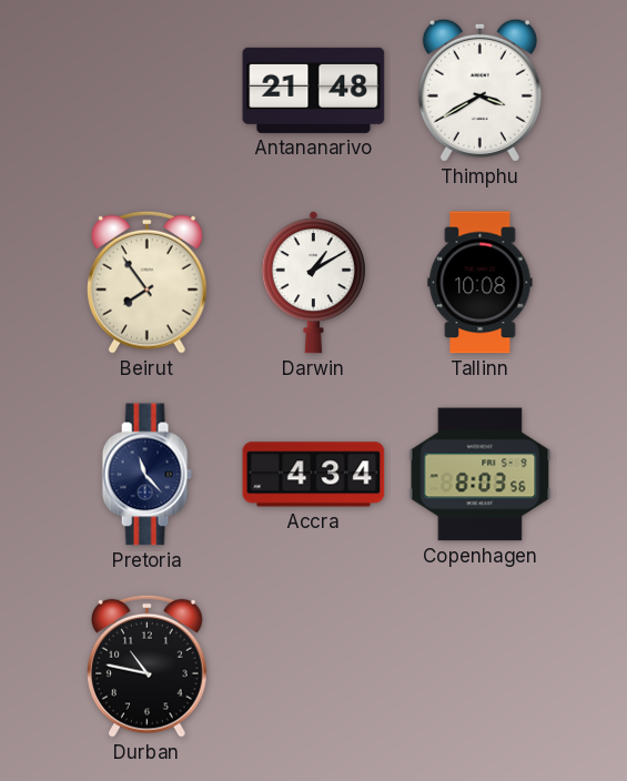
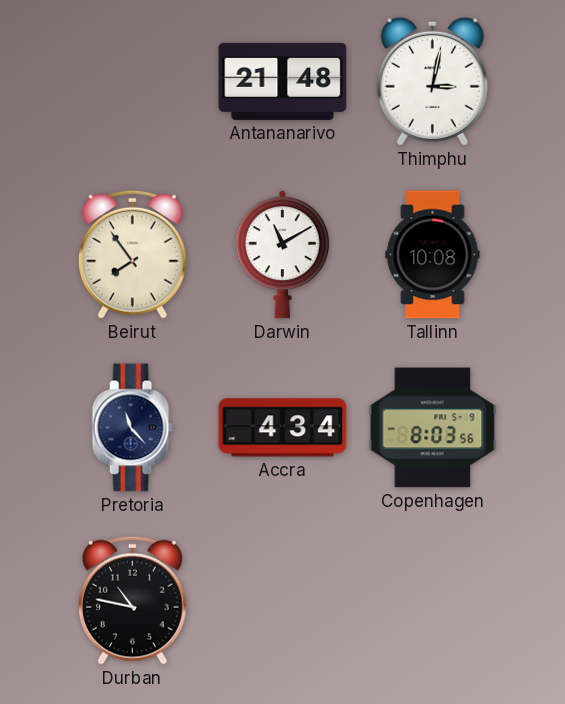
Thimphu: 3:40 -> 3:02
Darwin: 1:10 -> 11:10
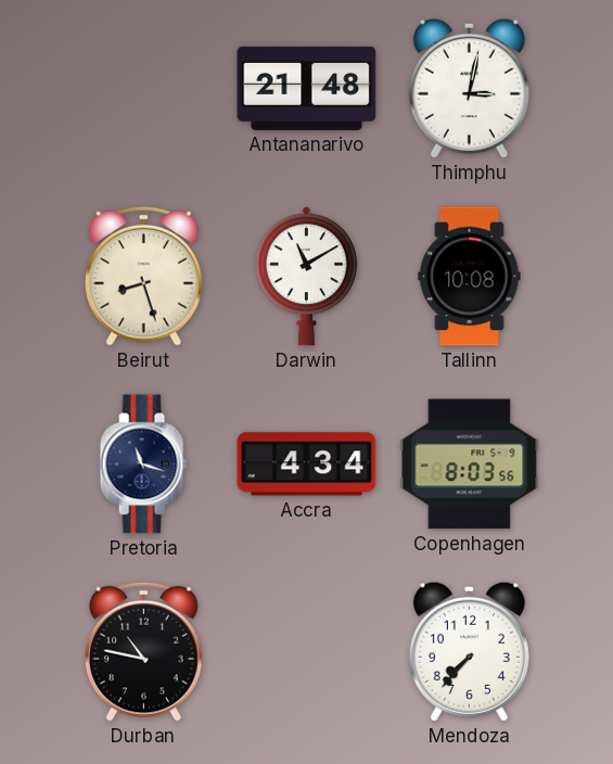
Beirut: 7:54 -> 8:27
Pretoria: 11:23 -> 11:18
Mendoza: none -> 7:37
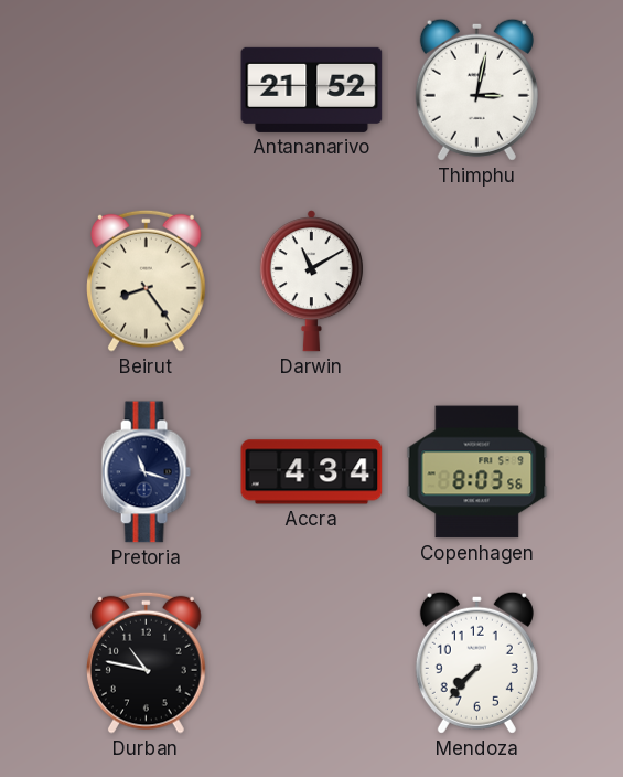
Antananarivo: 21:48 -> 21:52
Beirut: 8:27 -> 8:24
Tallinn: 10:08 -> none
